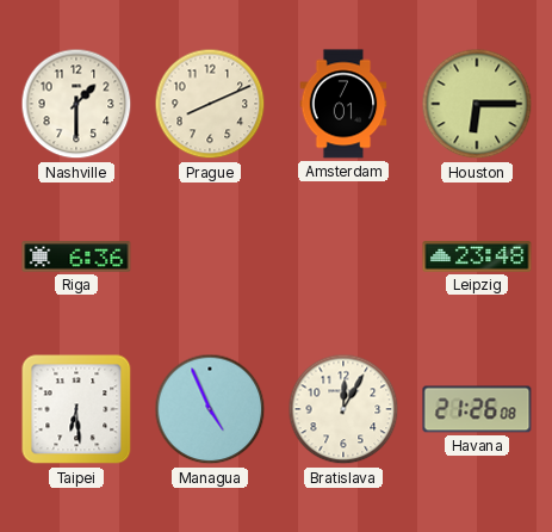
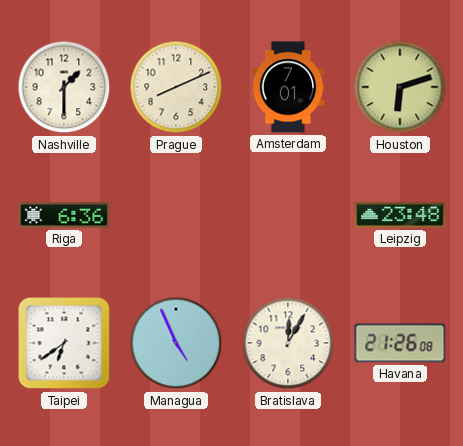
Houston: 6:15 -> 6:12
Taipei: 6:29 -> 6:39
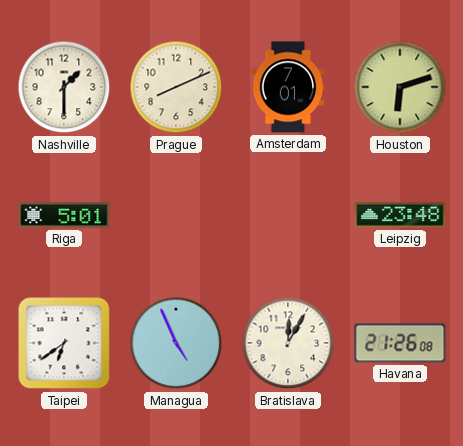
Riga: 6:36 -> 5:01
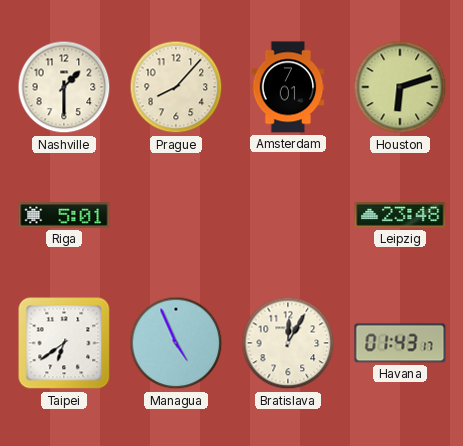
Prague: 8:11 -> 8:07
Havana: 21:26 -> 01:43
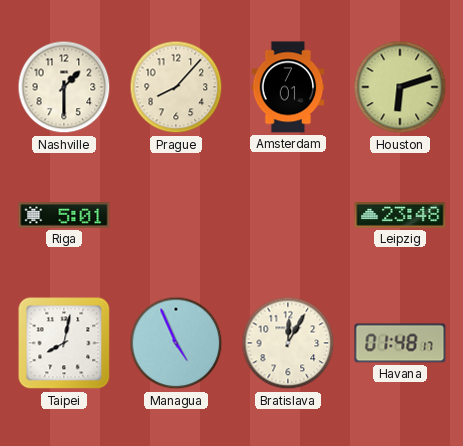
Taipei: 6:39 -> 8:02
Havana: 01:43 -> 01:48
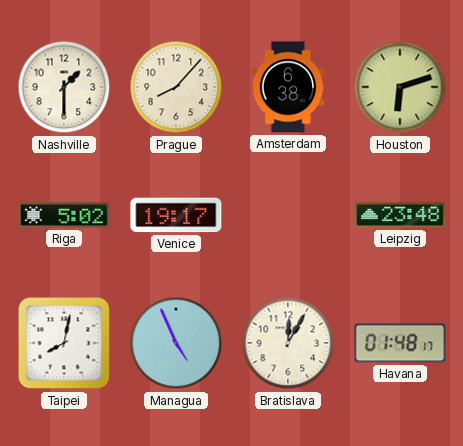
Amsterdam: 7:01 -> 6:38
Riga: 5:01 -> 5:02
Venice: none -> 19:17
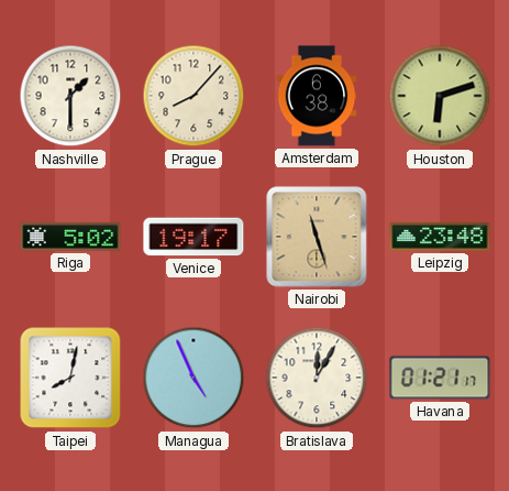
Nairobi: none -> 11:27
Havana: 01:48 -> 01:21
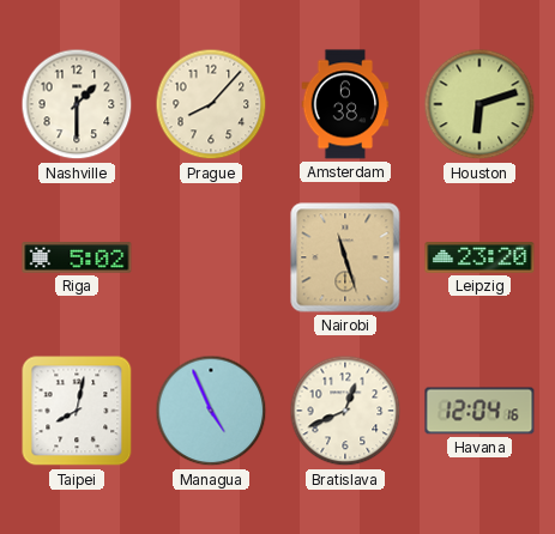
Venice: 19:17 -> none
Leipzig: 23:48 -> 23:20
Bratislava: 12:05 -> 12:41
Havana: 01:21 -> 12:04
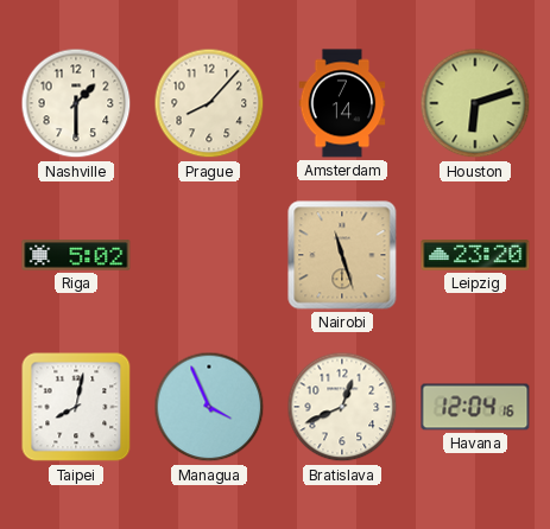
Amsterdam: 6:38 -> 7:14
Managua: 4:56 -> 3:56
